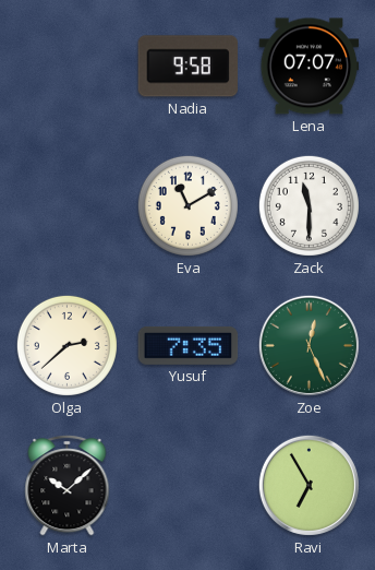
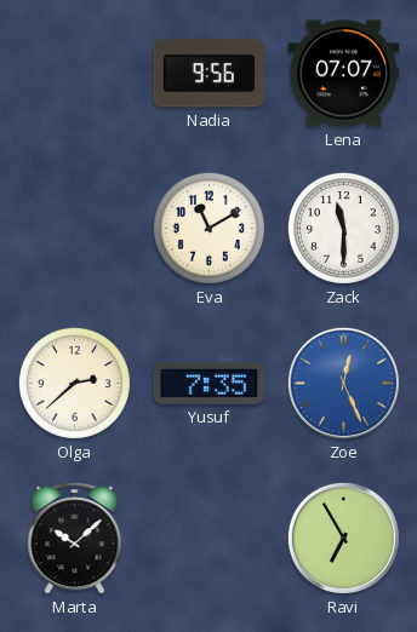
Nadia: 9:58 -> 9:56
Zoe dial: green -> blue
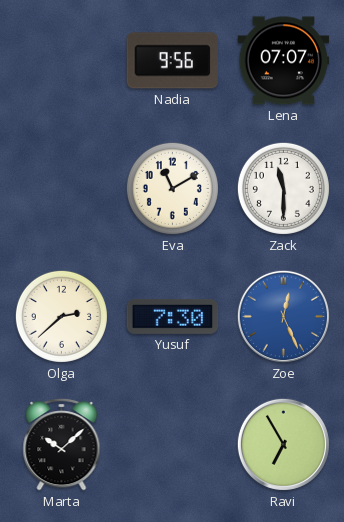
Yusuf: 7:35 -> 7:30
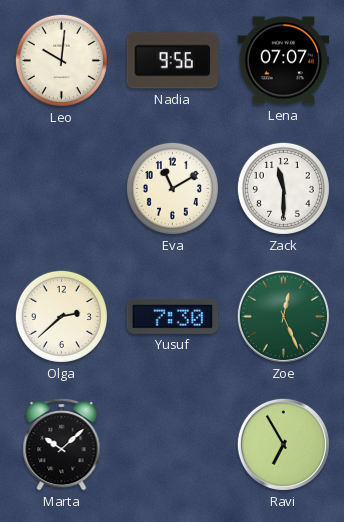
Leo: none -> 10:01
Zoe dial: blue -> green
